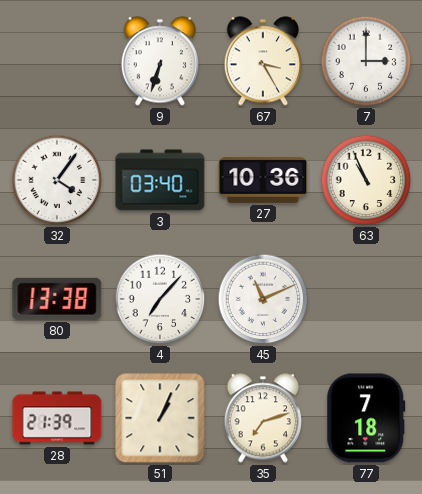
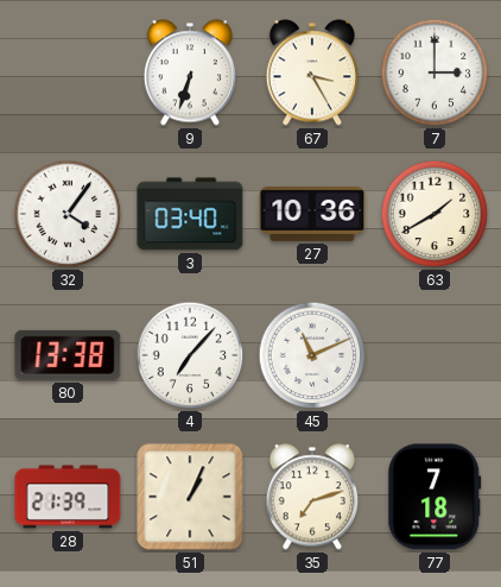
63: 10:56 -> 1:40
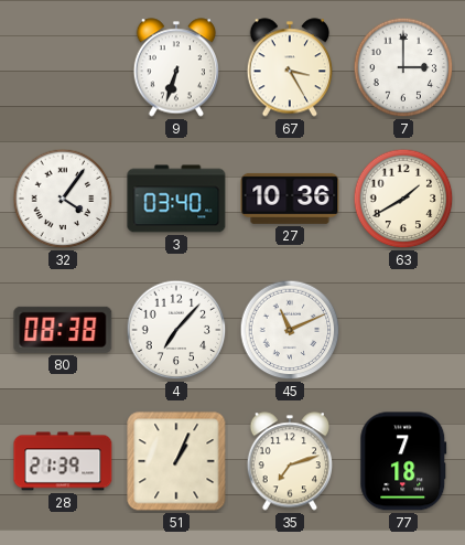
80: 13:38 -> 08:38
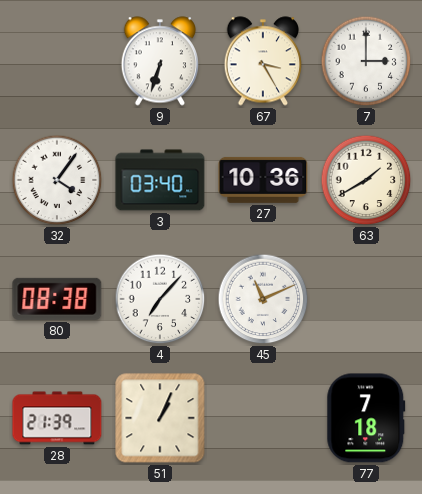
35: 7:12 -> none
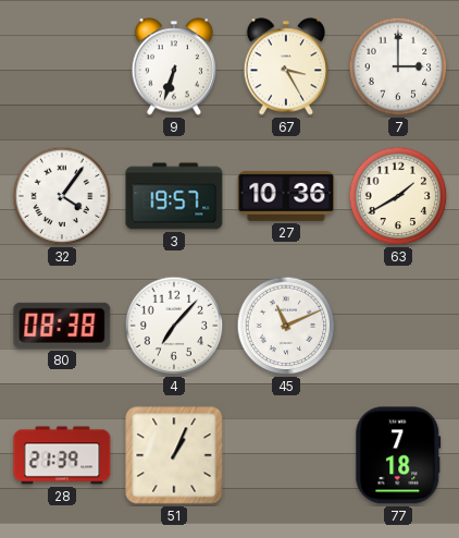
3: 03:40 -> 19:57
